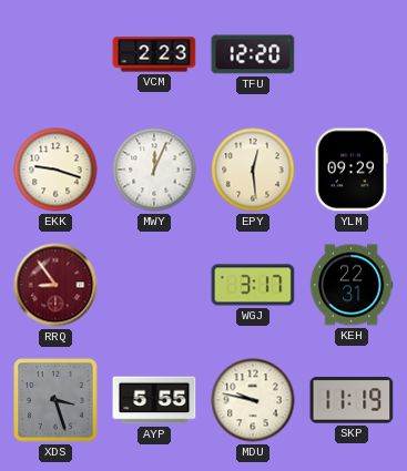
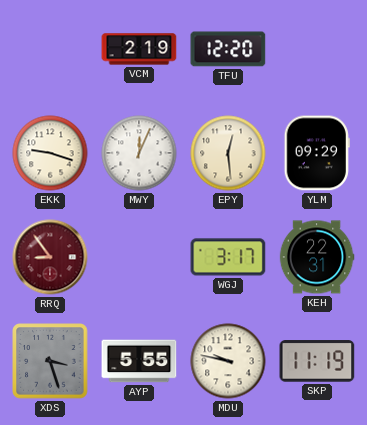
VCM: 2:23 -> 2:19
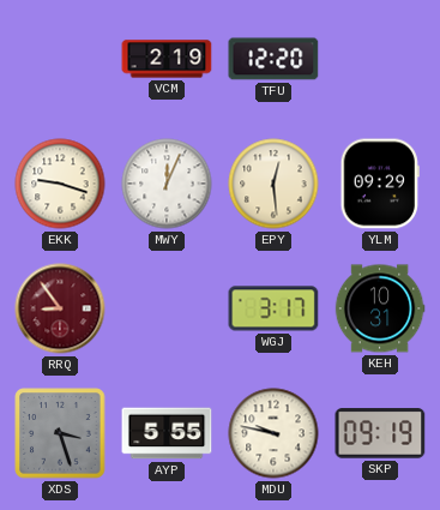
KEH: 22:31 -> 10:31
SKP: 11:19 -> 09:19
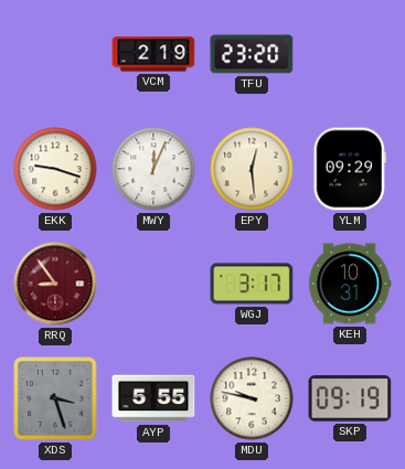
TFU: 12:20 -> 23:20
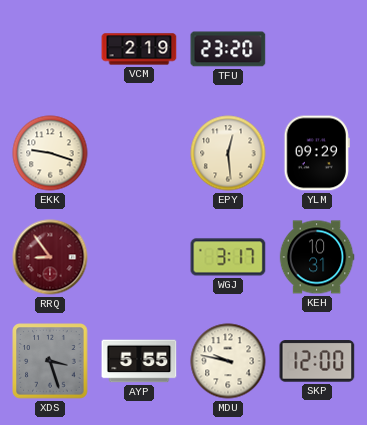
MWY: 12:04 -> none
SKP: 09:19 -> 12:00
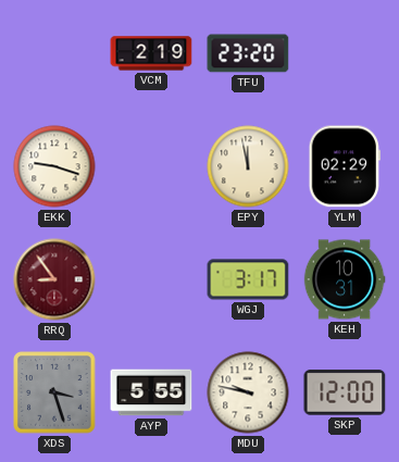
EPY: 12:29 -> 11:58
YLM: 09:29 -> 02:29
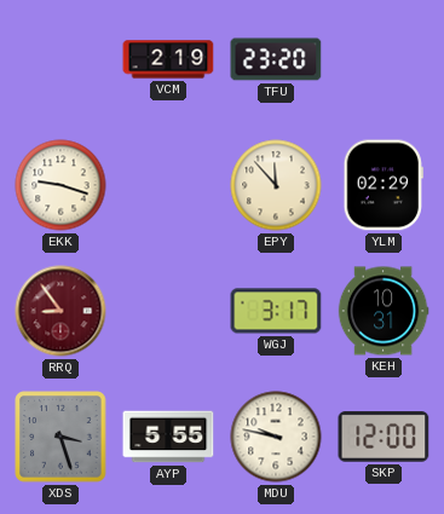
EPY: 11:58 -> 11:53
